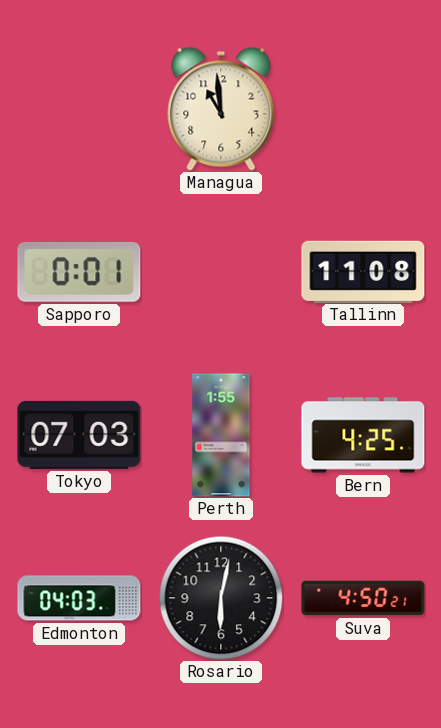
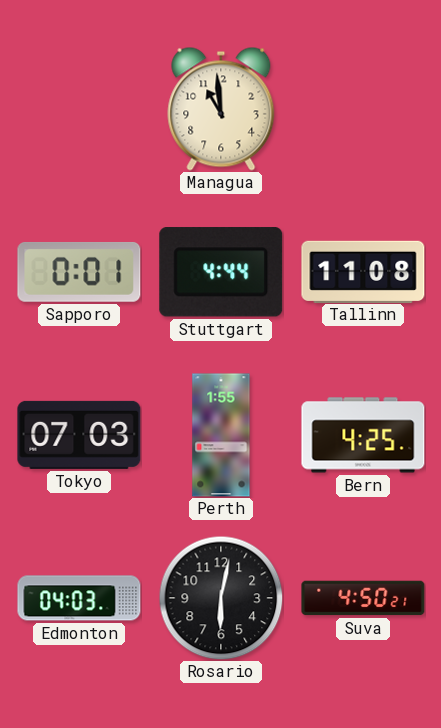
Stuttgart: none -> 4:44
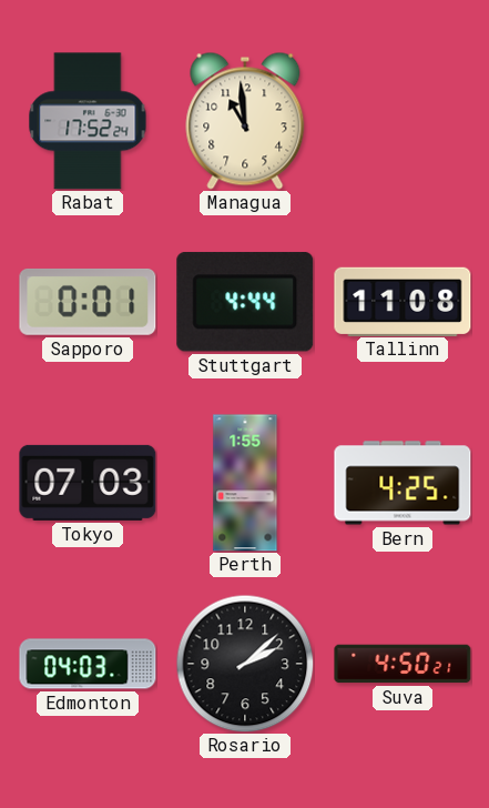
Rabat: none -> 17:52
Rosario: 6:02 -> 2:08
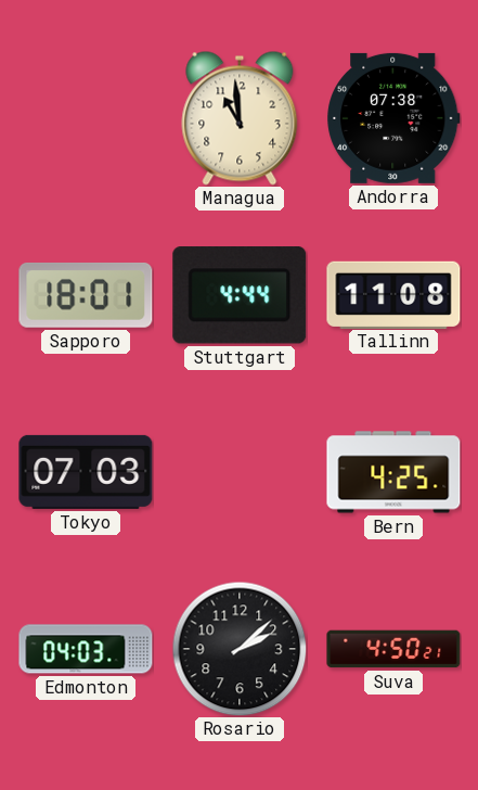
Rabat: 17:52 -> none
Andorra: none -> 07:38
Sapporo: 0:01 -> 18:01
Perth: 1:55 -> none
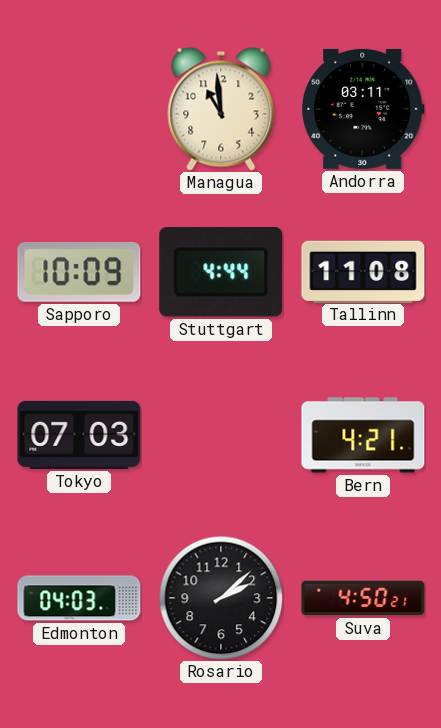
Andorra: 07:38 -> 03:11
Sapporo: 18:01 -> 10:09
Bern: 4:25 -> 4:21
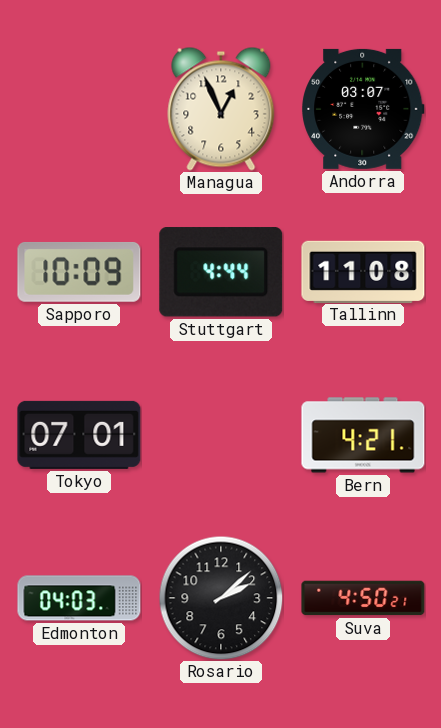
Managua: 10:59 -> 12:56
Andorra: 03:11 -> 03:07
Tokyo: 07:03 -> 07:01
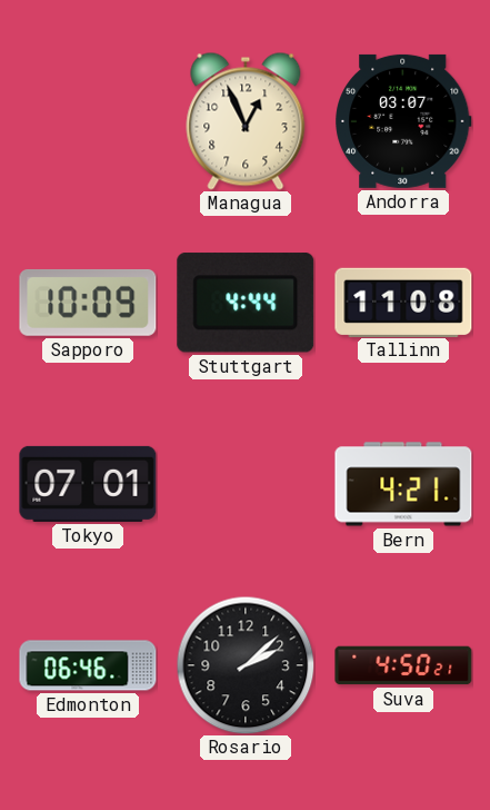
Edmonton: 04:03 -> 06:46
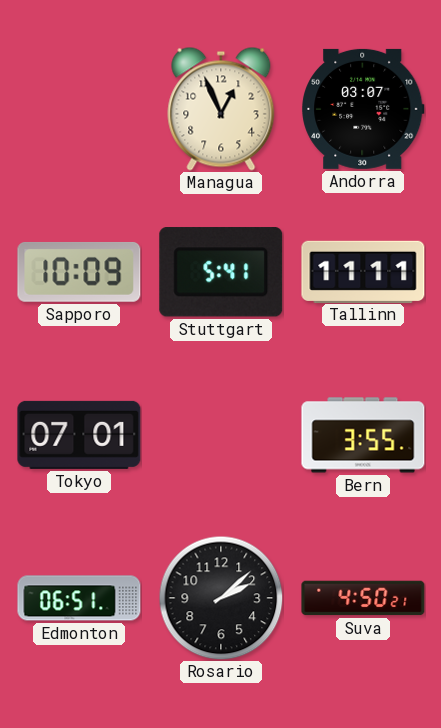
Stuttgart: 4:44 -> 5:41
Tallinn: 11:08 -> 11:11
Bern: 4:21 -> 3:55
Edmonton: 06:46 -> 06:51
